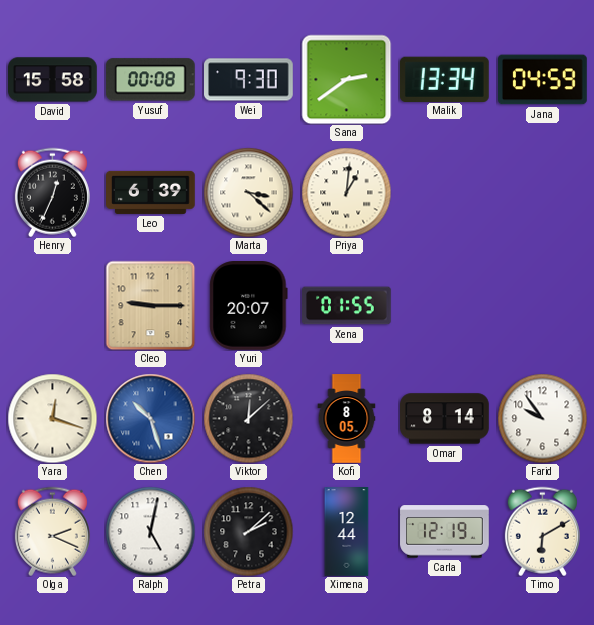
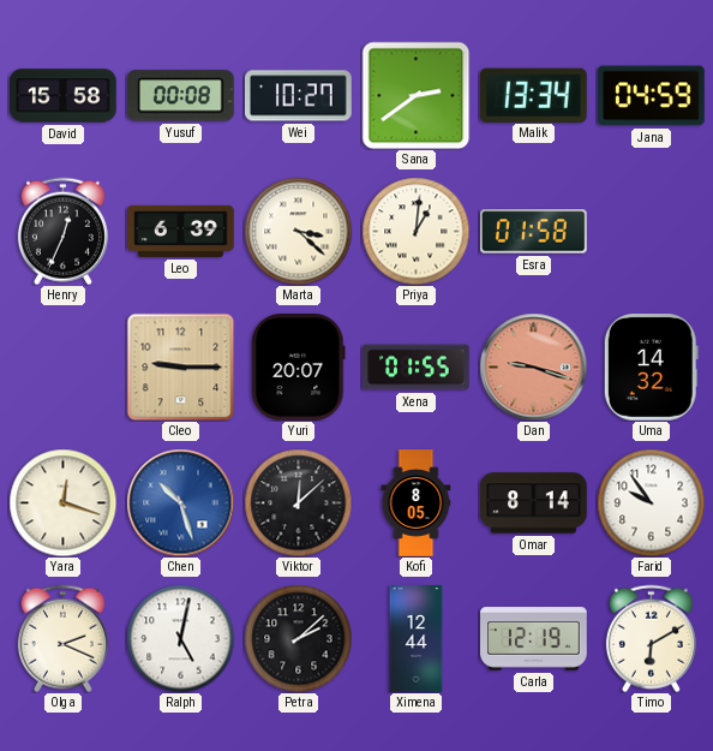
Wei: 9:30 -> 10:27
Esra: none -> 01:58
Dan: none -> 9:18
Uma: none -> 14:32
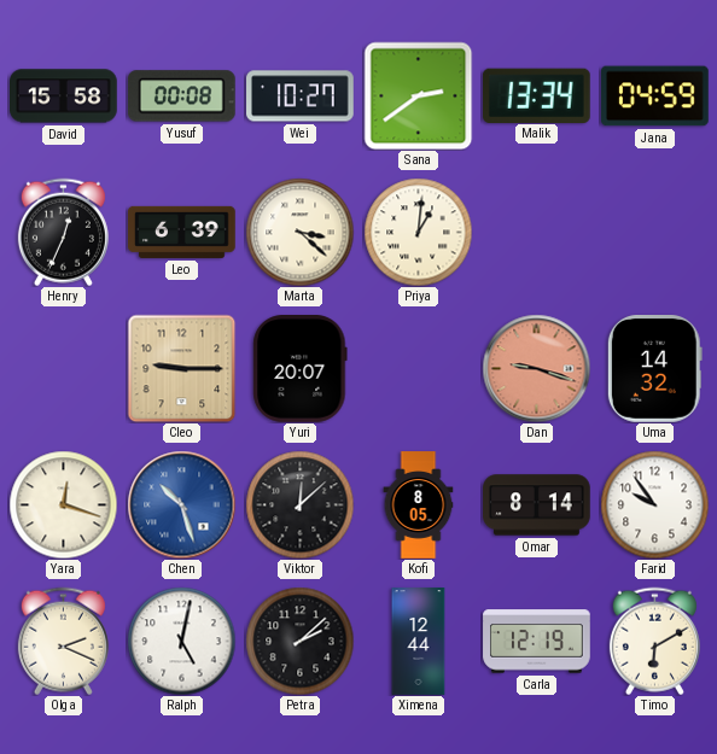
Esra: 01:58 -> none
Xena: 01:55 -> none
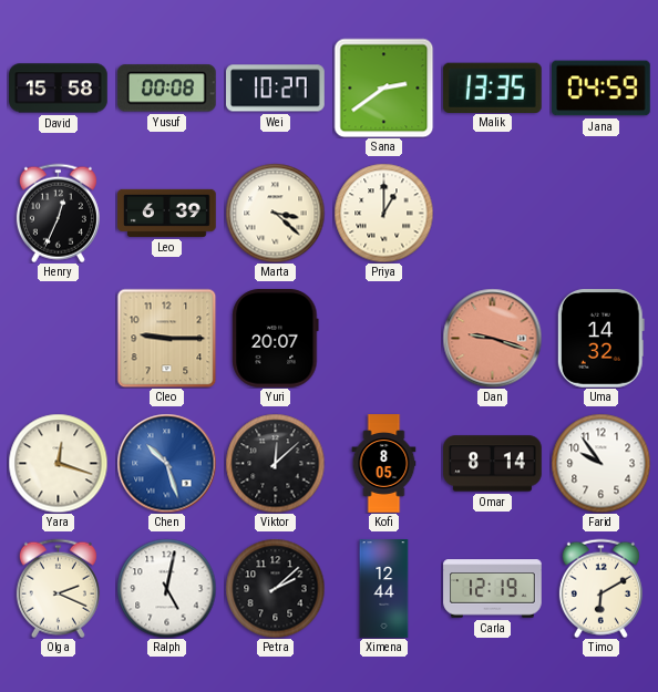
Malik: 13:34 -> 13:35
Priya: 1:01 -> 1:00
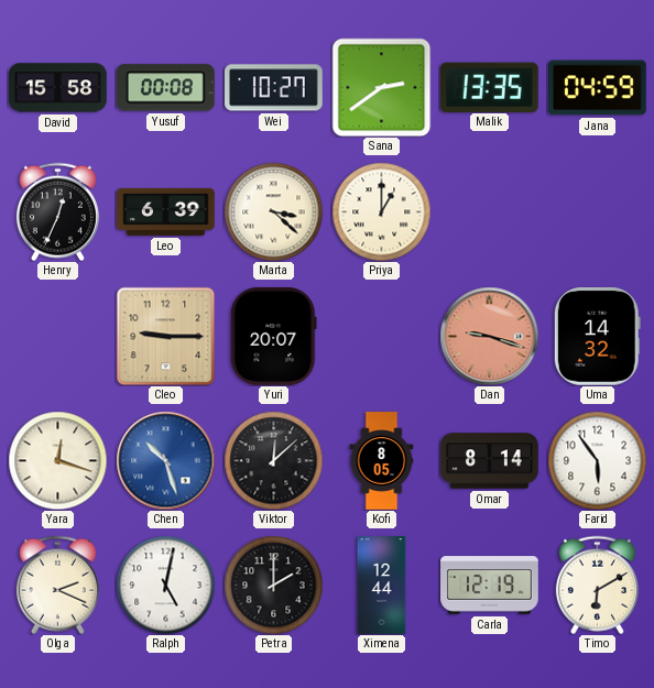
Farid: 9:54 -> 5:54
Petra: 2:08 -> 2:00
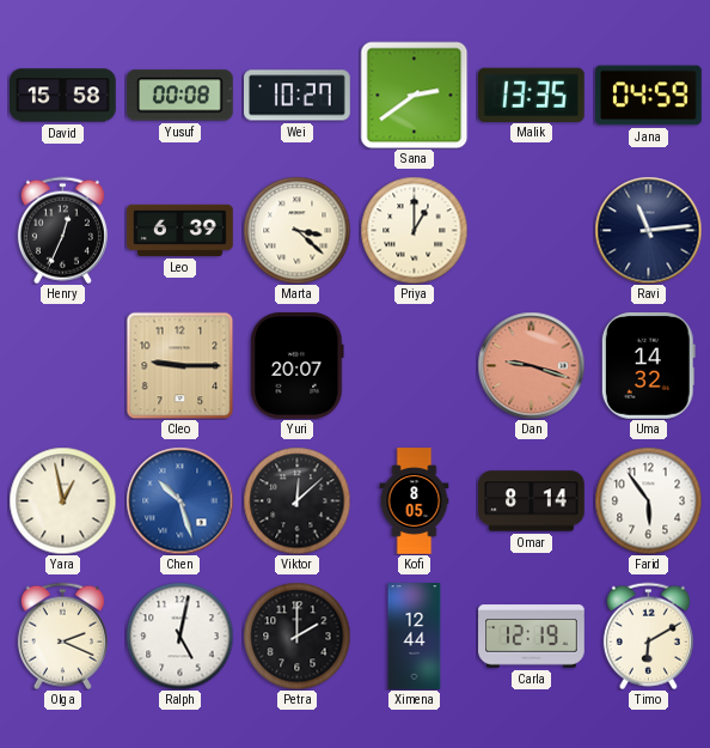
Ravi: none -> 11:14
Yara: 12:18 -> 12:58
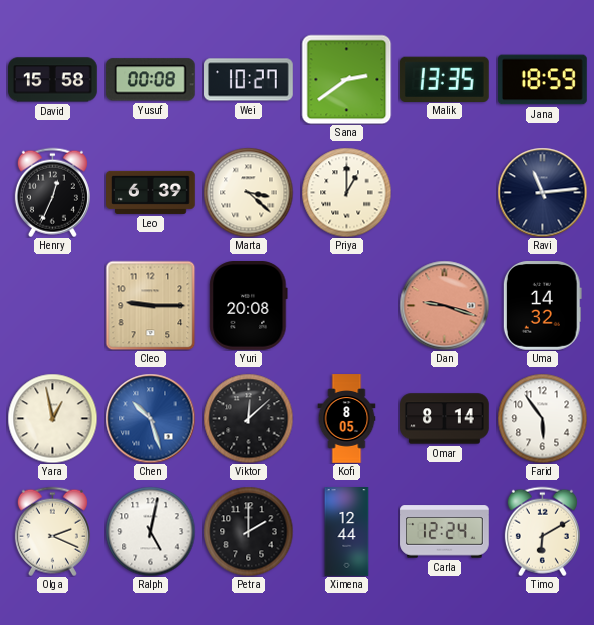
Jana: 04:59 -> 18:59
Yuri: 20:07 -> 20:08
Carla: 12:19 -> 12:24
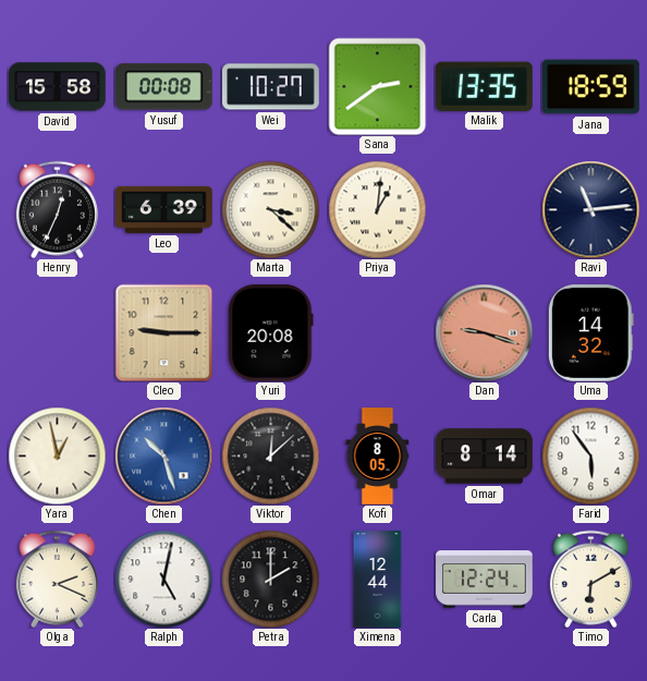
Priya: 1:00 -> 1:01
